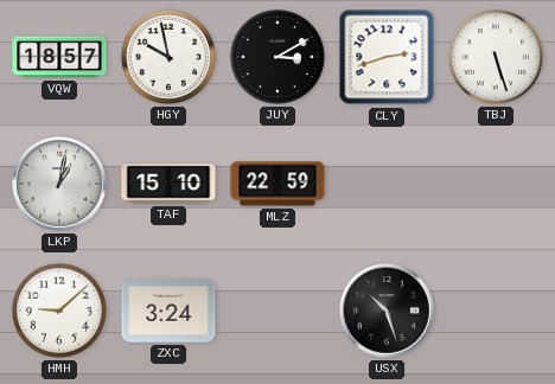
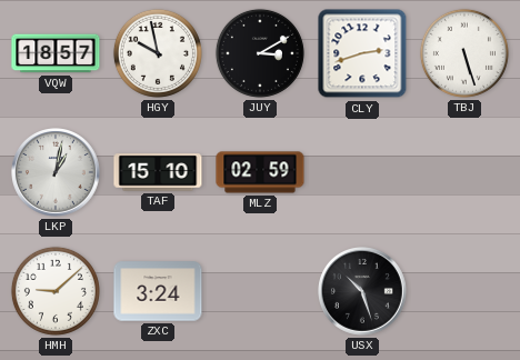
MLZ: 22:59 -> 02:59
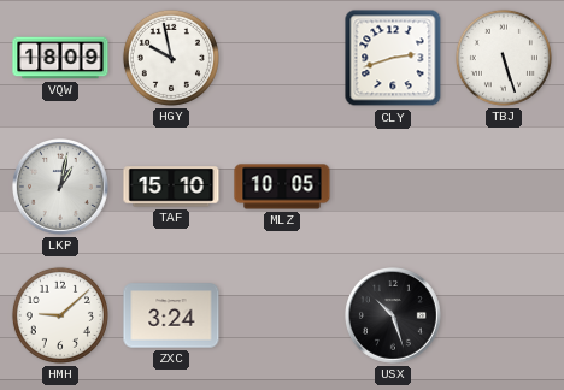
VQW: 18:57 -> 18:09
JUY: 3:10 -> none
MLZ: 02:59 -> 10:05
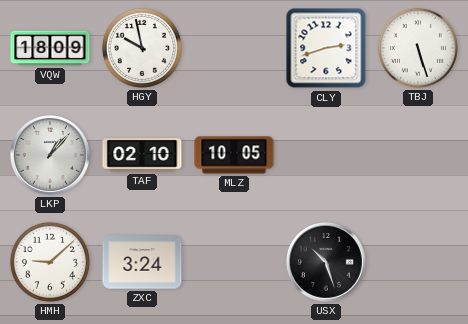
LKP: 1:02 -> 1:07
TAF: 15:10 -> 02:10
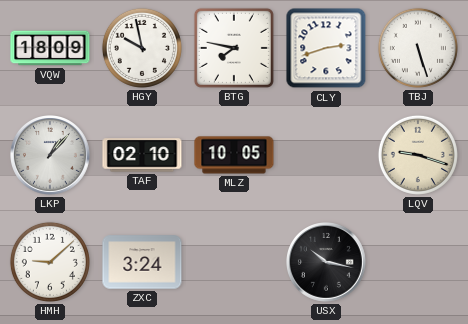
BTG: none -> 7:47
LQV: none -> 9:18
USX: 10:27 -> 10:17
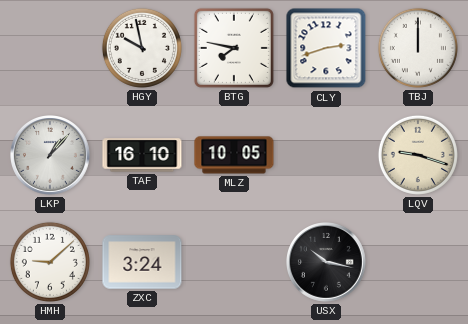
VQW: 18:09 -> none
TBJ: 5:27 -> 12:00
TAF: 02:10 -> 16:10
